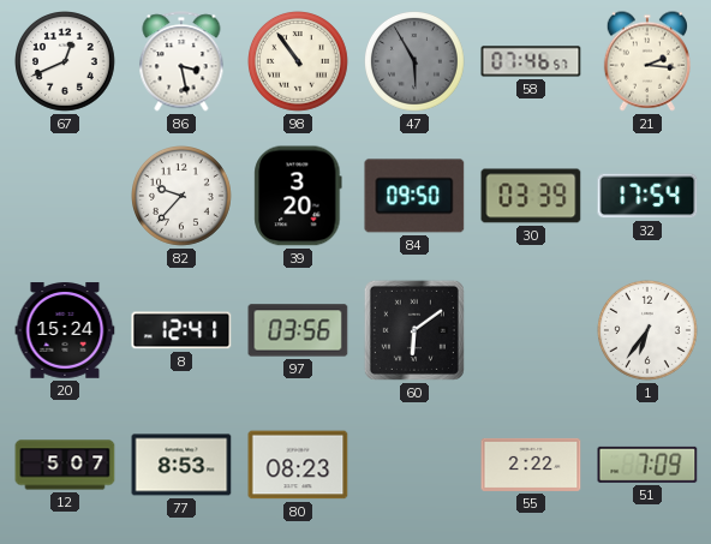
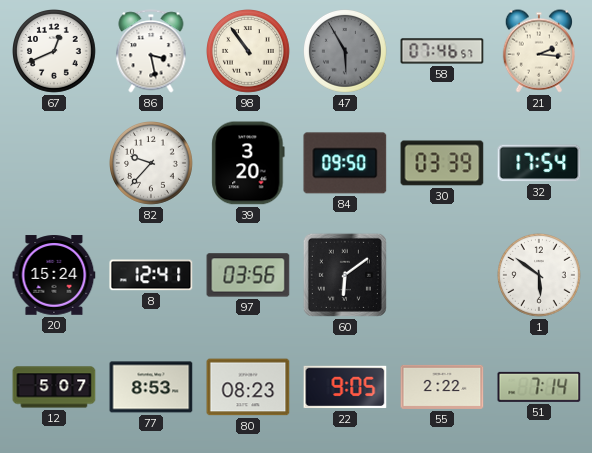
1: 6:36 -> 5:51
22: none -> 9:05
51: 7:09 -> 7:14
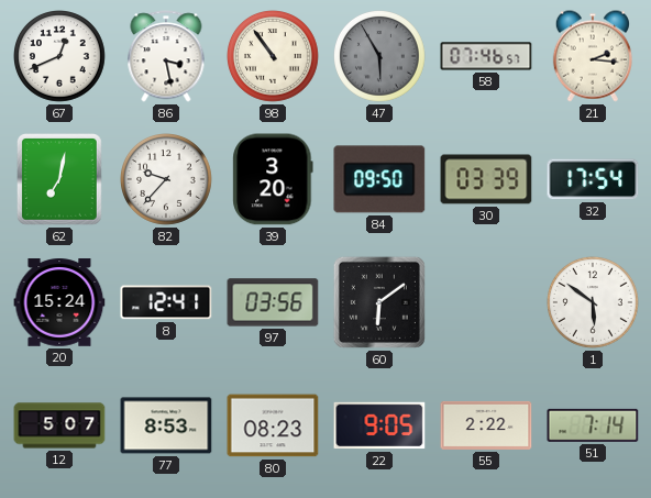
62: none -> 7:02
